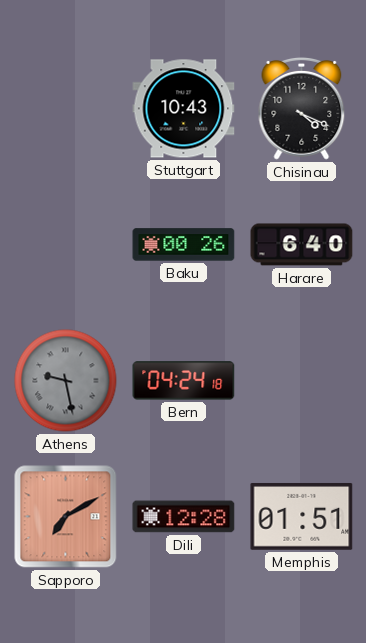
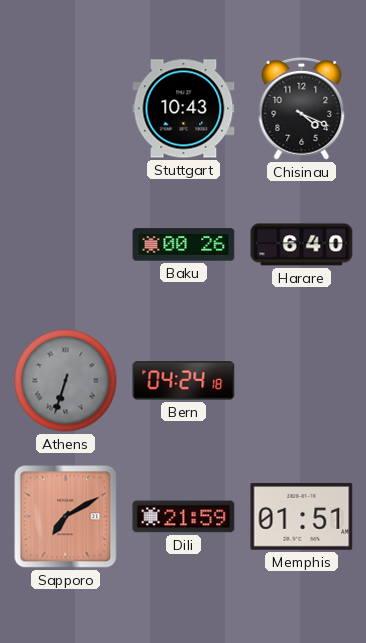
Athens: 9:28 -> 6:33
Dili: 12:28 -> 21:59
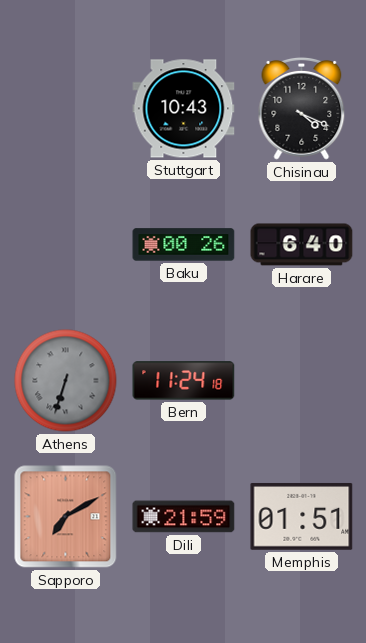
Bern: 04:24 -> 11:24
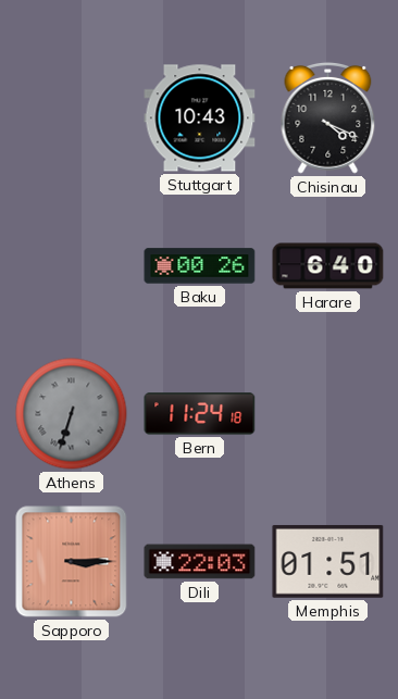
Sapporo: 7:10 -> 3:15
Dili: 21:59 -> 22:03
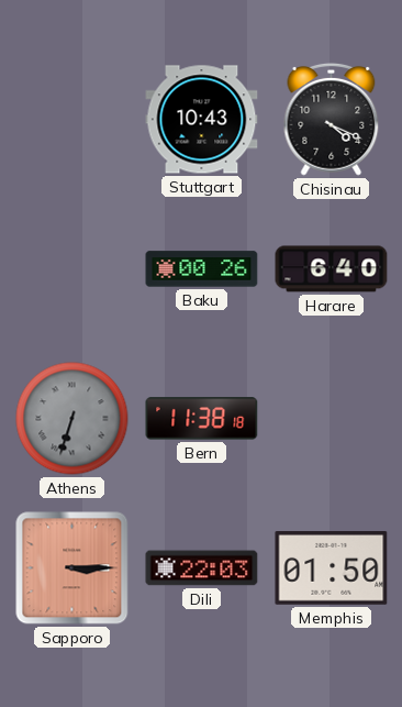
Bern: 11:24 -> 11:38
Memphis: 01:51 -> 01:50
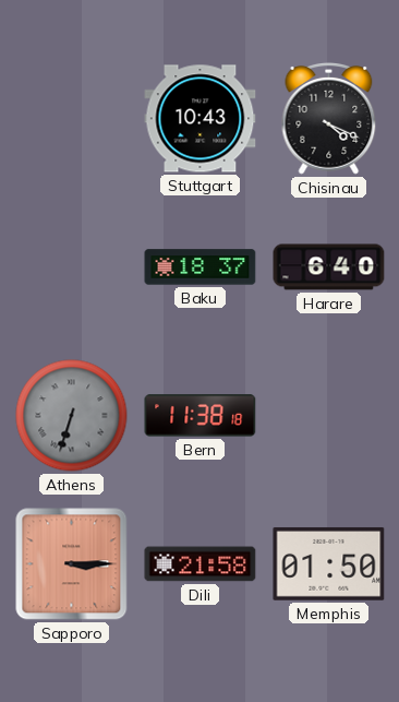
Baku: 00:26 -> 18:37
Dili: 22:03 -> 21:58
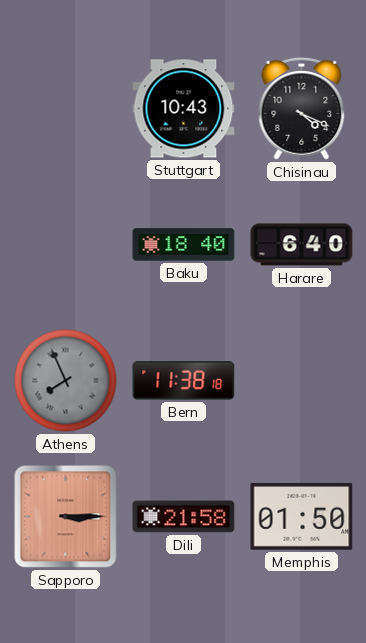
Baku: 18:37 -> 18:40
Athens: 6:33 -> 7:56
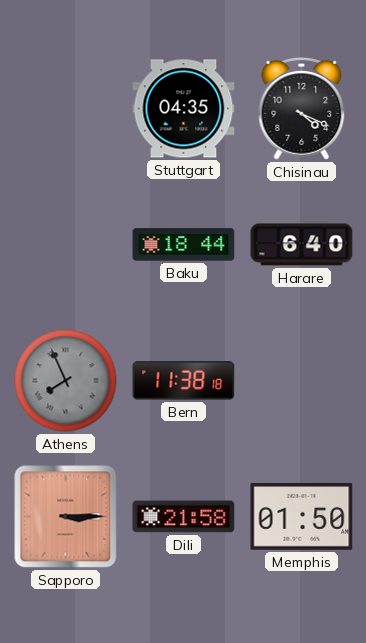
Stuttgart: 10:43 -> 04:35
Baku: 18:40 -> 18:44
